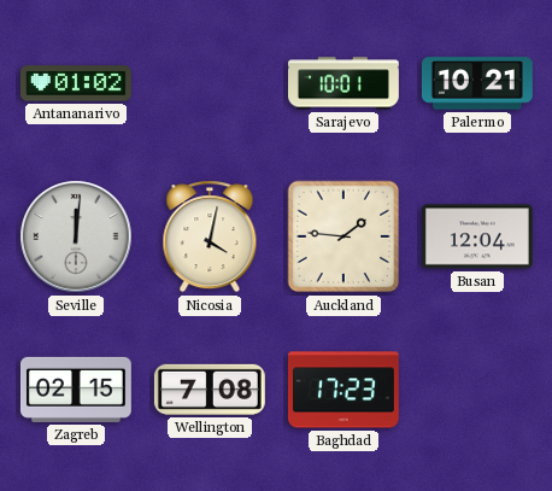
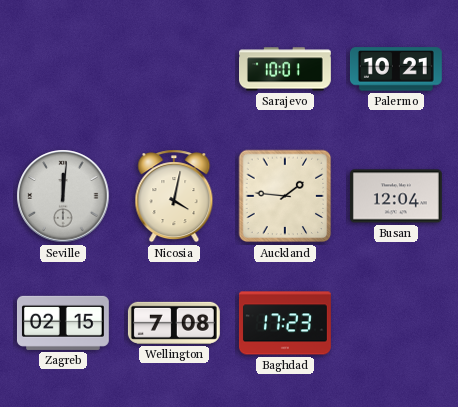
Antananarivo: 01:02 -> none
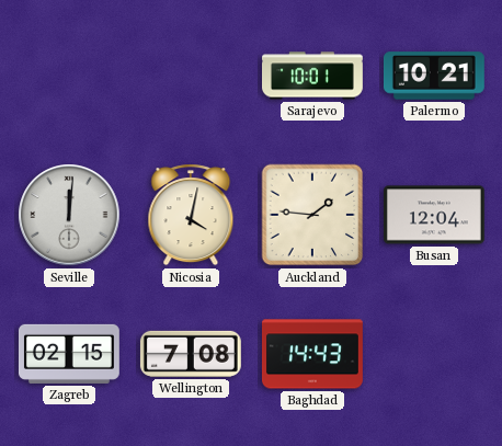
Baghdad: 17:23 -> 14:43
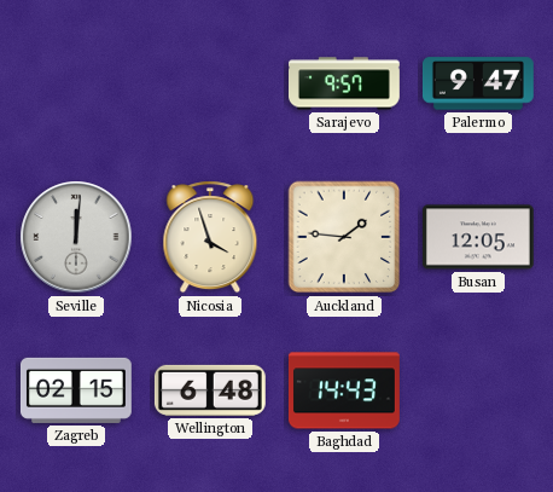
Sarajevo: 10:01 -> 9:57
Palermo: 10:21 -> 9:47
Nicosia: 4:02 -> 3:57
Busan: 12:04 -> 12:05
Wellington: 7:08 -> 6:48
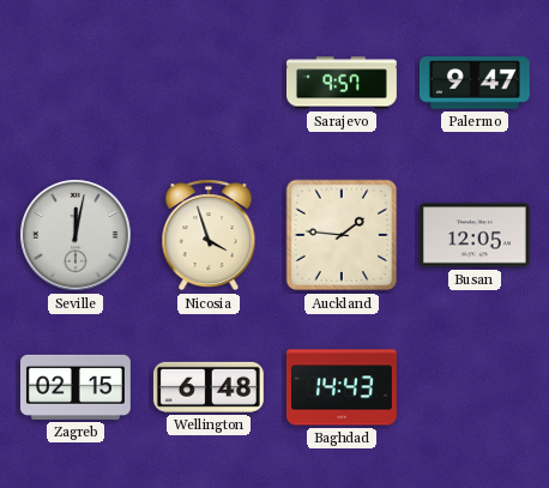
Seville: 12:01 -> 12:02
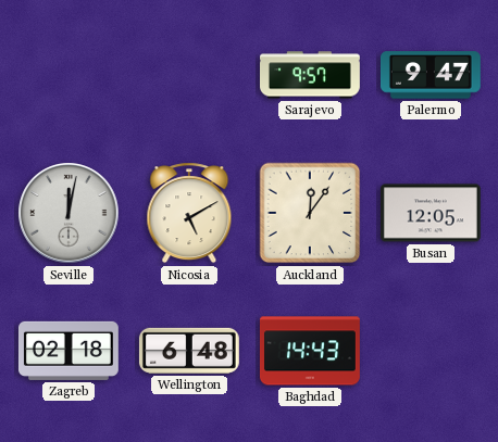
Nicosia: 3:57 -> 5:10
Auckland: 1:46 -> 12:06
Zagreb: 02:15 -> 02:18
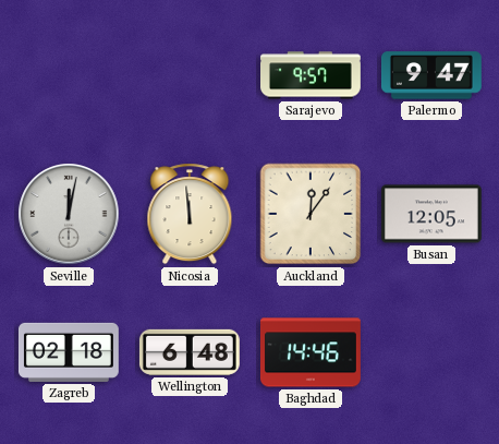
Nicosia: 5:10 -> 11:59
Baghdad: 14:43 -> 14:46
